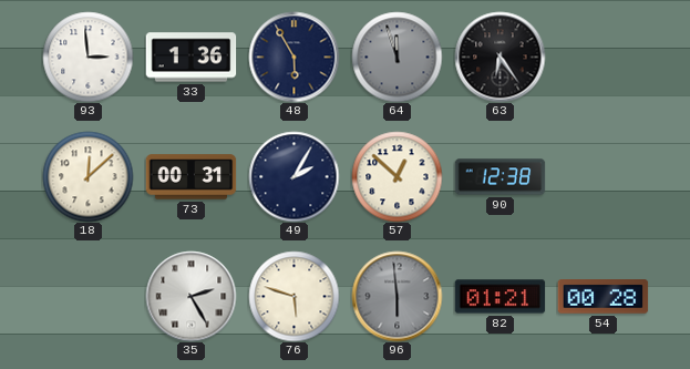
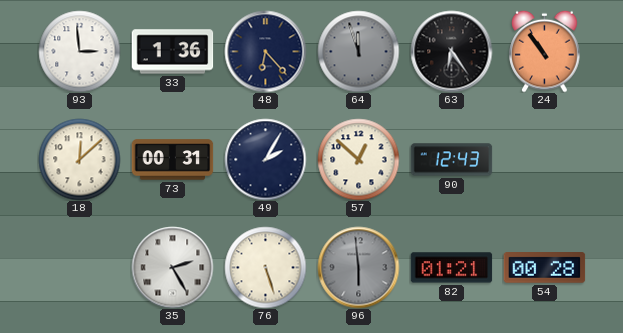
48: 5:55 -> 6:23
24: none -> 10:54
90: 12:38 -> 12:43
76: 5:48 -> 5:27
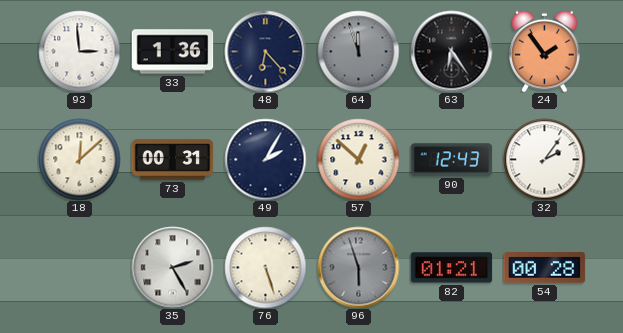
24: 10:54 -> 1:54
32: none -> 2:06
96: 5:59 -> 5:57
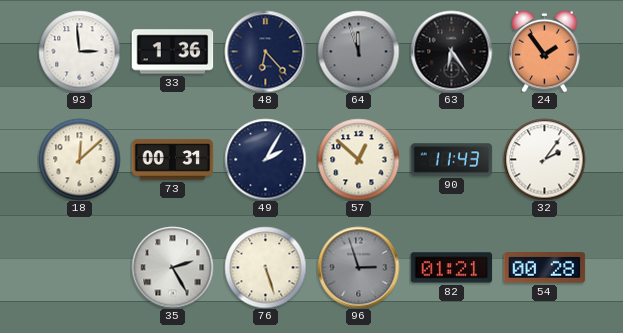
90: 12:43 -> 11:43
96: 5:57 -> 2:57
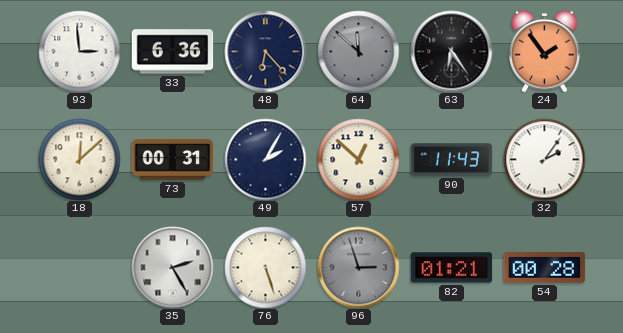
33: 1:36 -> 6:36
64: 11:57 -> 11:52
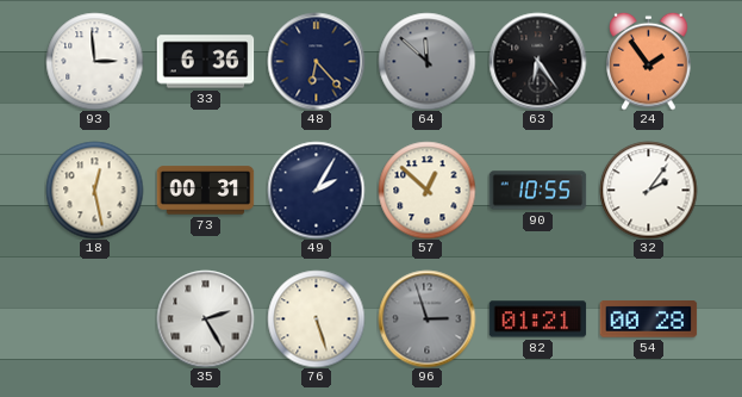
18: 12:08 -> 12:28
90: 11:43 -> 10:55
